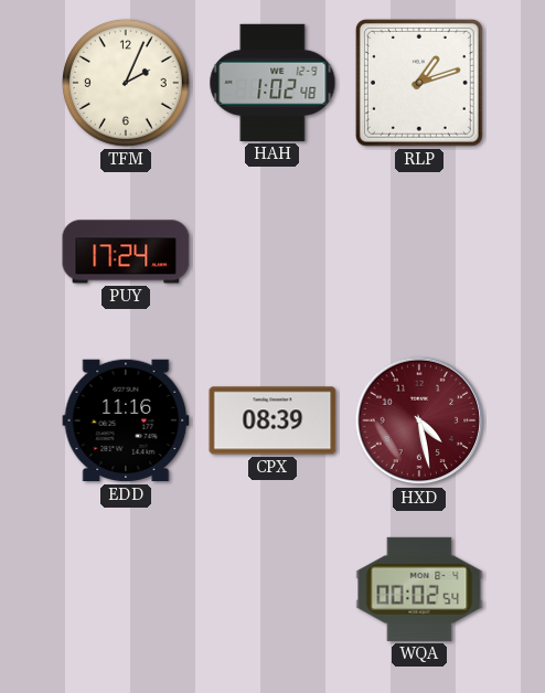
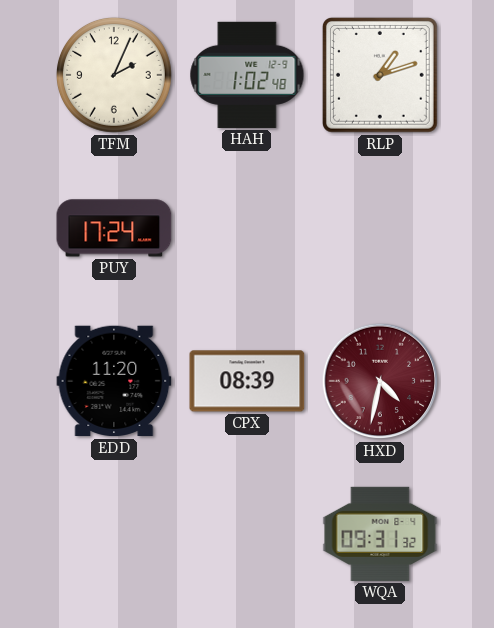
EDD: 11:16 -> 11:20
HXD: 4:28 -> 4:32
WQA: 00:02 -> 09:31
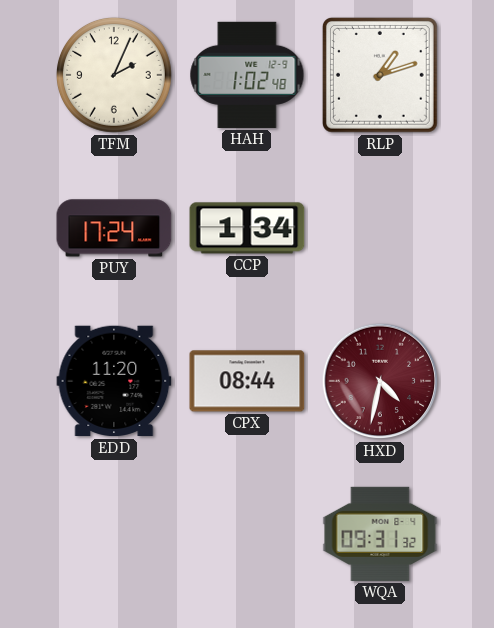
CCP: none -> 1:34
CPX: 08:39 -> 08:44
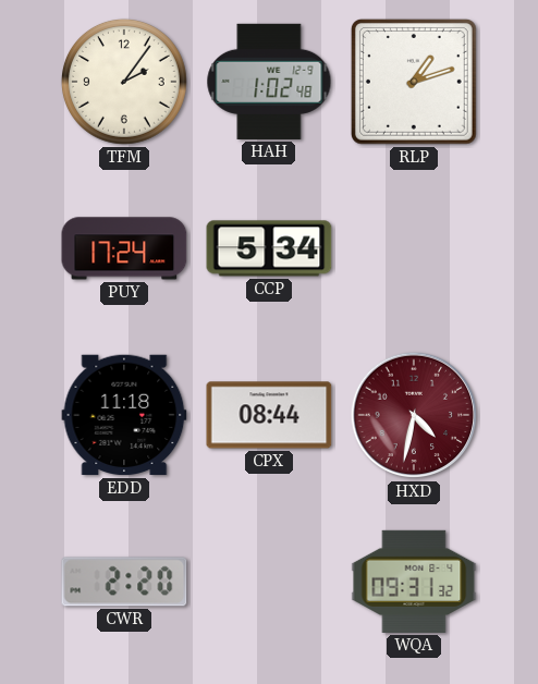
TFM: 2:04 -> 2:06
CCP: 1:34 -> 5:34
EDD: 11:20 -> 11:18
CWR: none -> 2:20
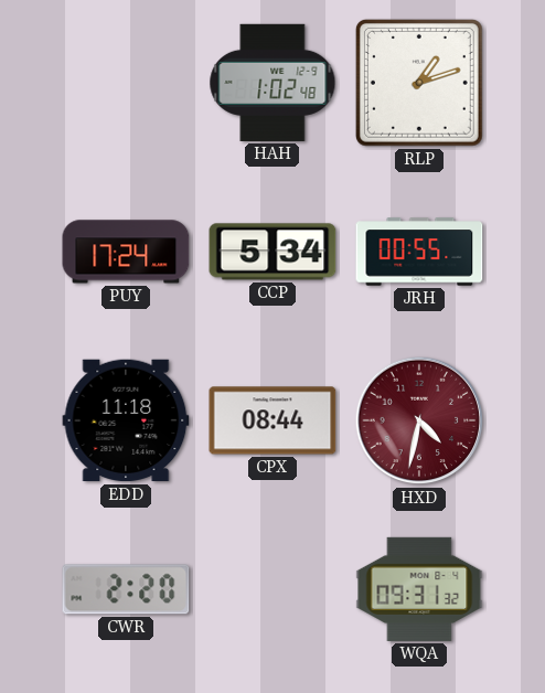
TFM: 2:06 -> none
JRH: none -> 00:55
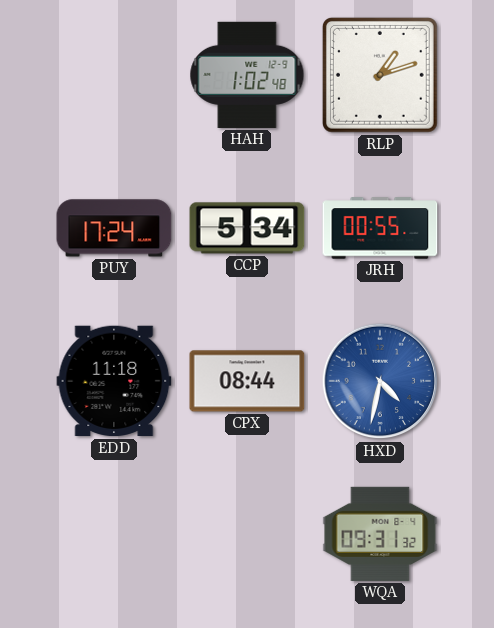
HXD dial: burgundy -> blue
CWR: 2:20 -> none
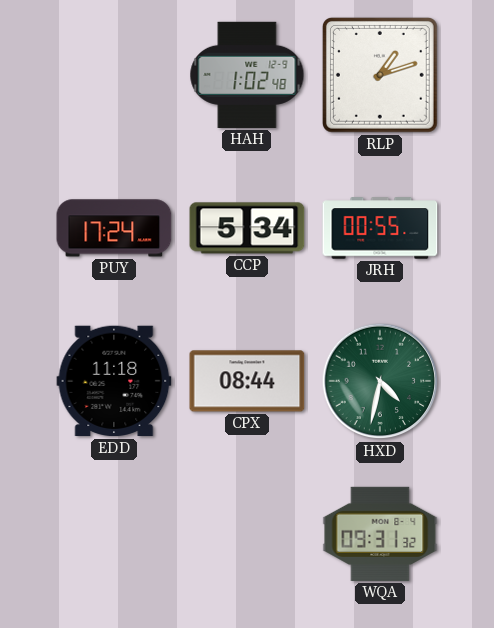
HXD dial: blue -> green
